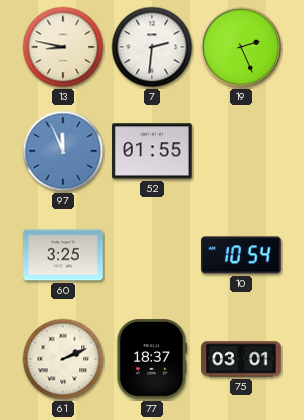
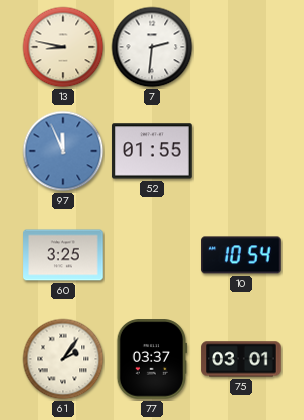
19: 2:26 -> none
61: 2:11 -> 2:06
77: 18:37 -> 03:37
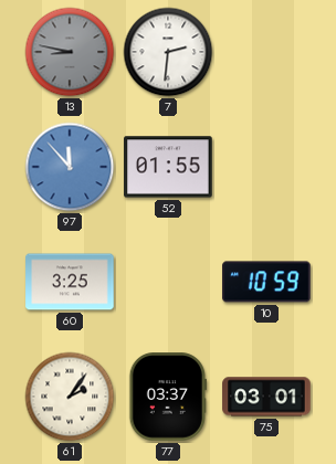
13 dial: cream -> grey
97: 11:56 -> 11:53
10: 10:54 -> 10:59
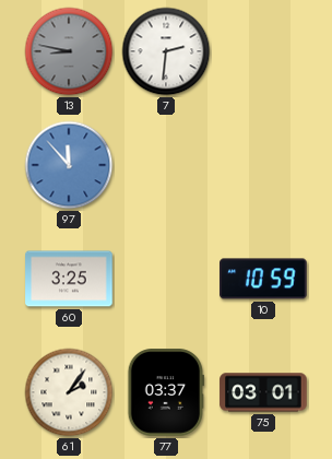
52: 01:55 -> none
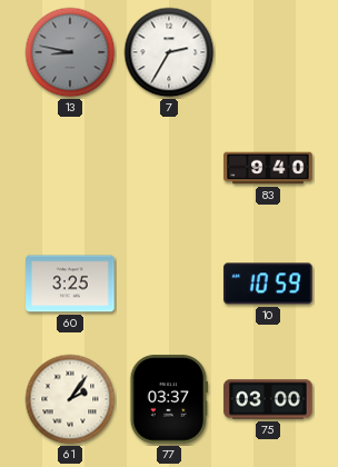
7: 2:31 -> 2:35
97: 11:53 -> none
83: none -> 9:40
75: 03:01 -> 03:00
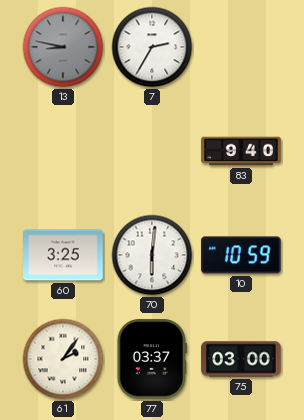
70: none -> 6:01
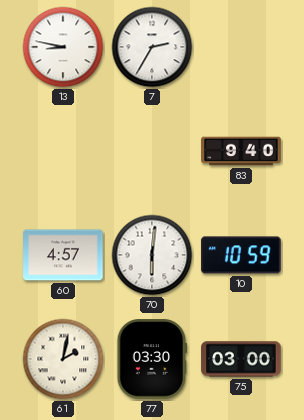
13 dial: grey -> white
60: 3:25 -> 4:57
61: 2:06 -> 2:02
77: 03:37 -> 03:30
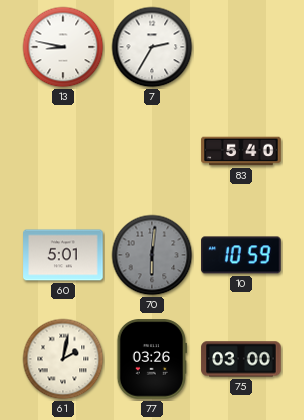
83: 9:40 -> 5:40
60: 4:57 -> 5:01
70 dial: white -> grey
77: 03:30 -> 03:26
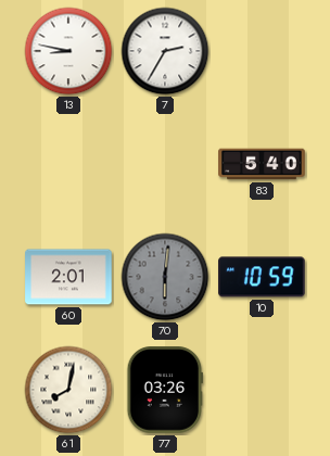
60: 5:01 -> 2:01
61: 2:02 -> 8:02
75: 03:00 -> none
